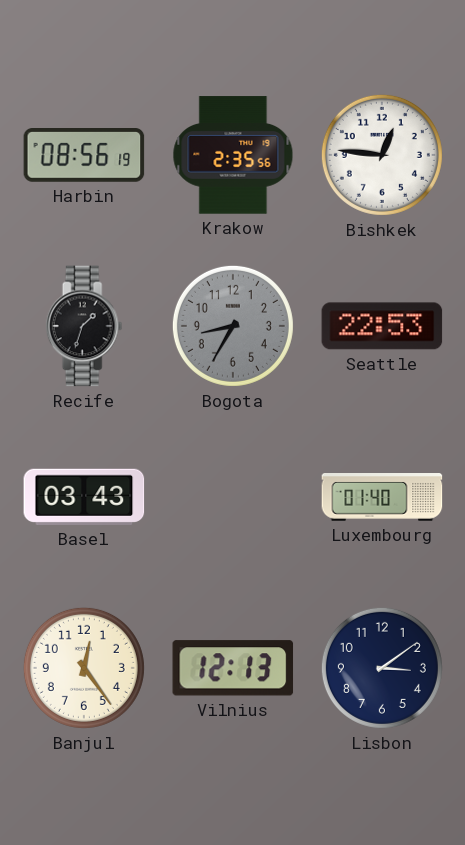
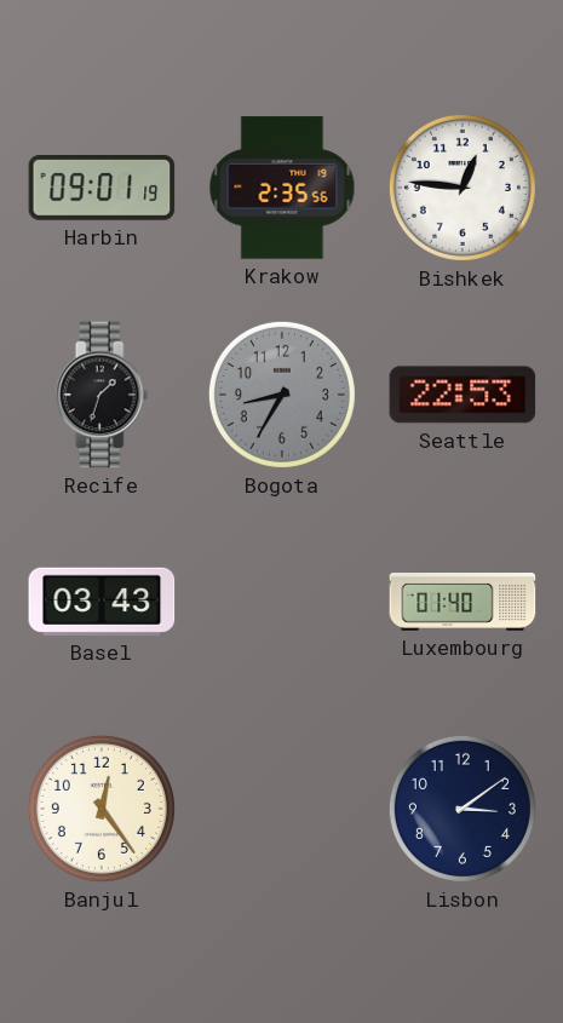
Harbin: 08:56 -> 09:01
Vilnius: 12:13 -> none
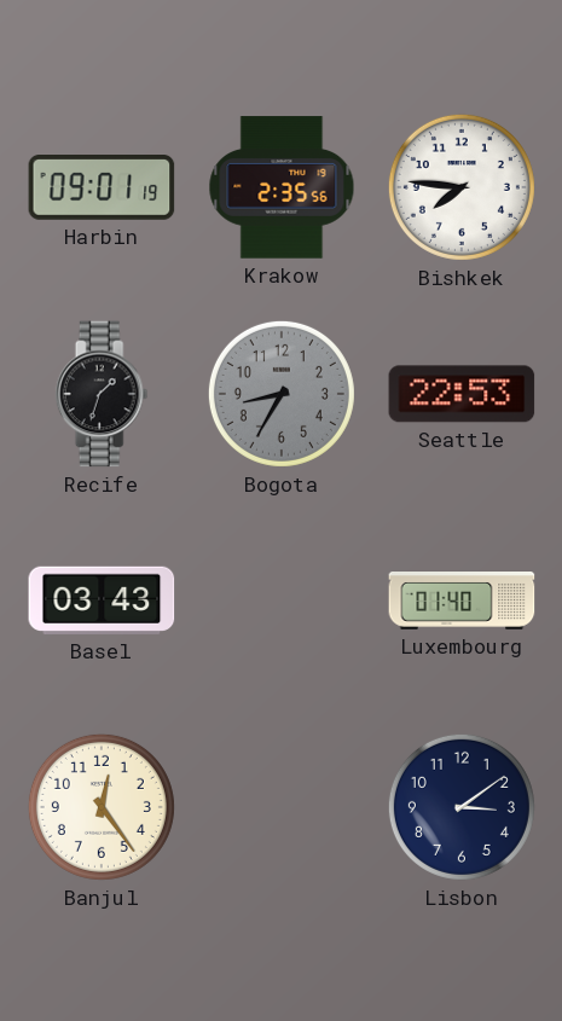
Bishkek: 12:46 -> 7:46
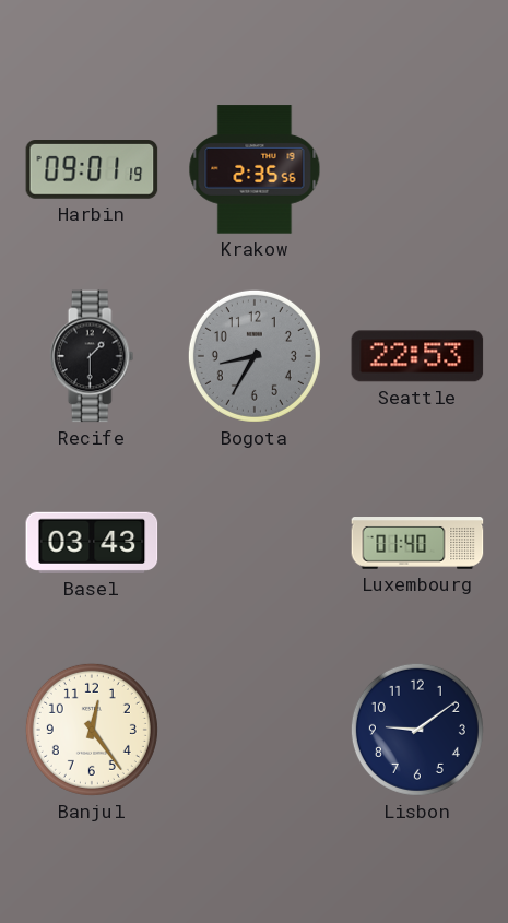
Bishkek: 7:46 -> none
Recife: 1:33 -> 1:30
Lisbon: 3:09 -> 9:09
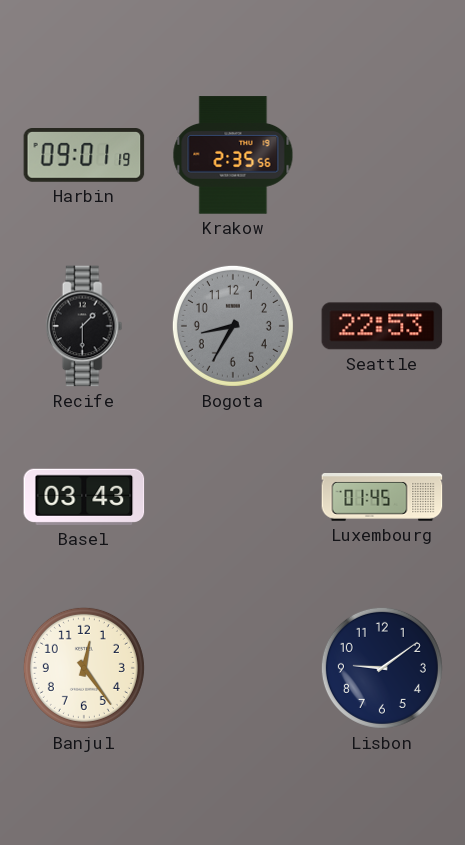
Luxembourg: 01:40 -> 01:45
